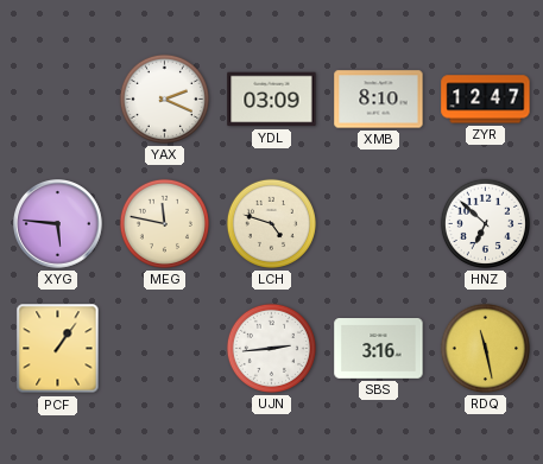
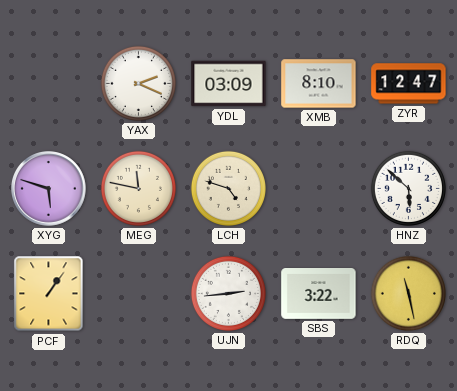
XYG: 5:46 -> 5:48
HNZ: 6:52 -> 5:52
SBS: 3:16 -> 3:22
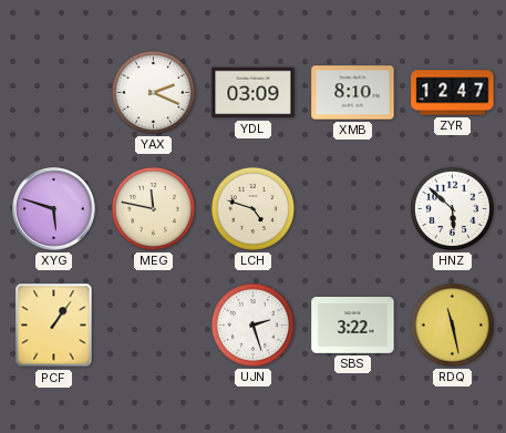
UJN: 2:44 -> 2:27
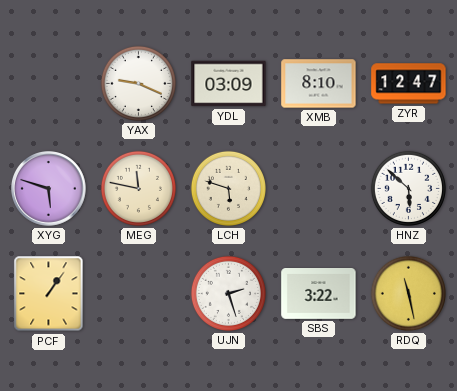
YAX: 2:19 -> 9:19
LCH: 4:48 -> 5:48
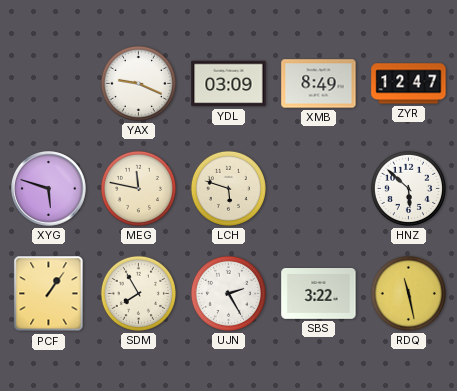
XMB: 8:10 -> 8:49
SDM: none -> 7:55
UJN: 2:27 -> 2:25
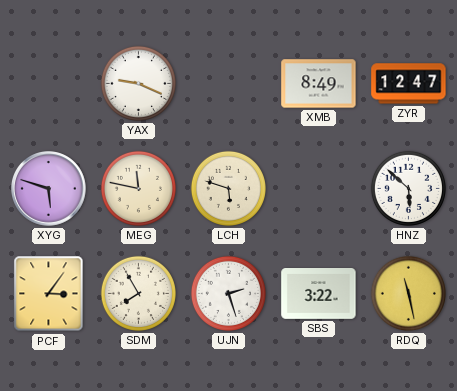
YDL: 03:09 -> none
PCF: 1:06 -> 3:06
UJN: 2:25 -> 2:27
